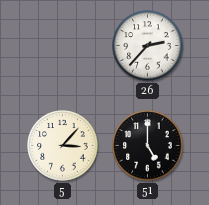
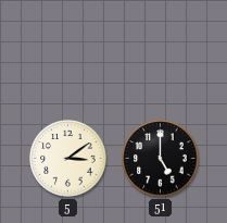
26: 2:37 -> none
5: 3:07 -> 3:09
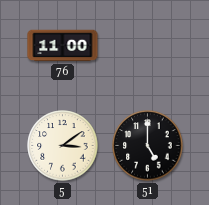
76: none -> 11:00
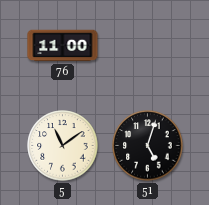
5: 3:09 -> 11:09
51: 5:00 -> 5:03
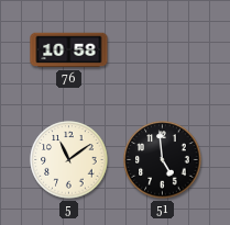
76: 11:00 -> 10:58
51: 5:03 -> 4:59
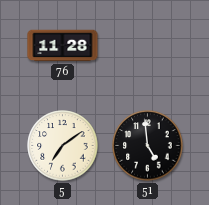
76: 10:58 -> 11:28
5: 11:09 -> 7:09
